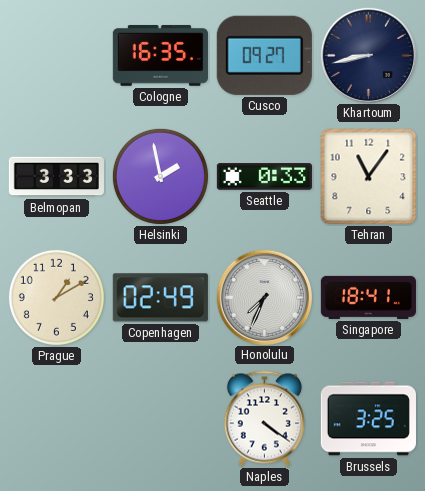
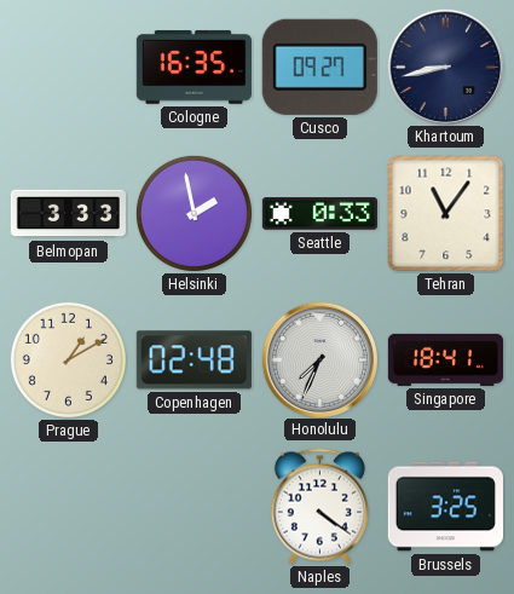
Copenhagen: 02:49 -> 02:48
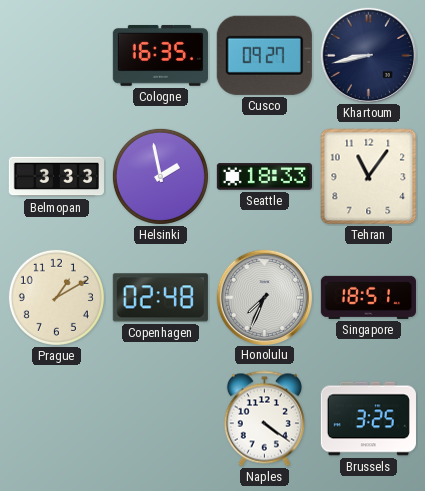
Seattle: 0:33 -> 18:33
Singapore: 18:41 -> 18:51
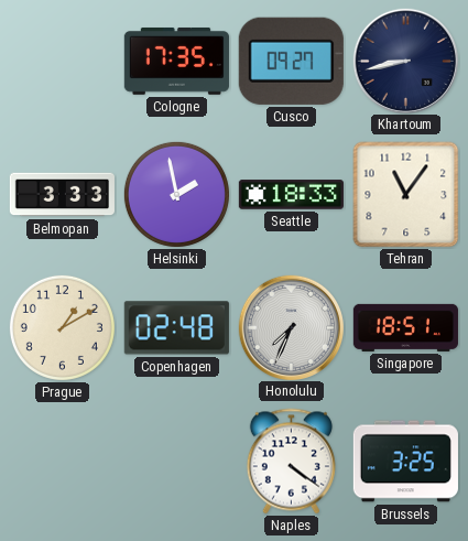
Cologne: 16:35 -> 17:35
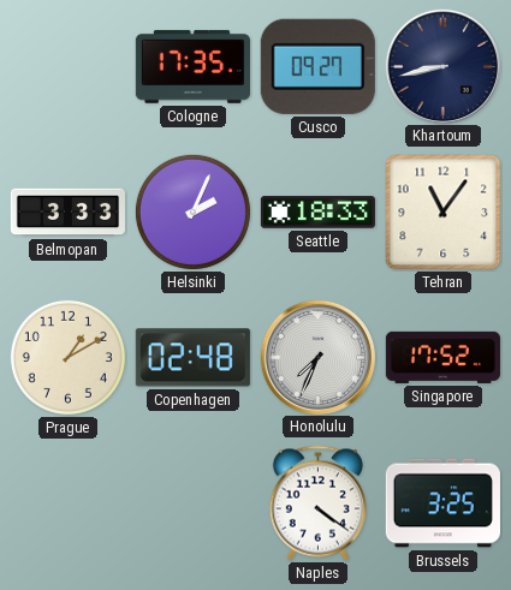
Helsinki: 1:58 -> 2:04
Singapore: 18:51 -> 17:52
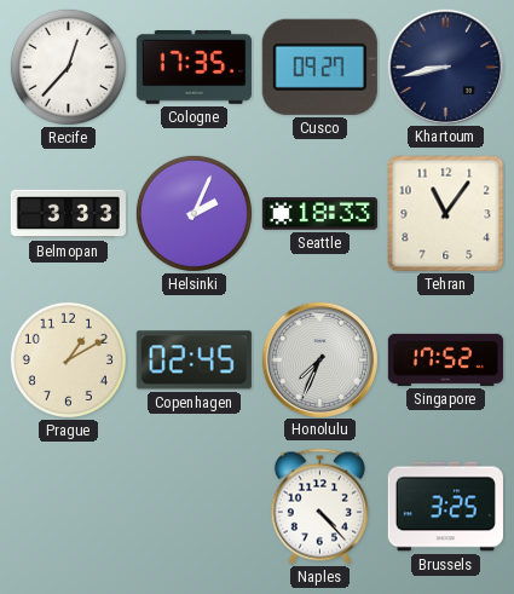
Recife: none -> 12:37
Copenhagen: 02:48 -> 02:45
Naples: 4:21 -> 4:23
